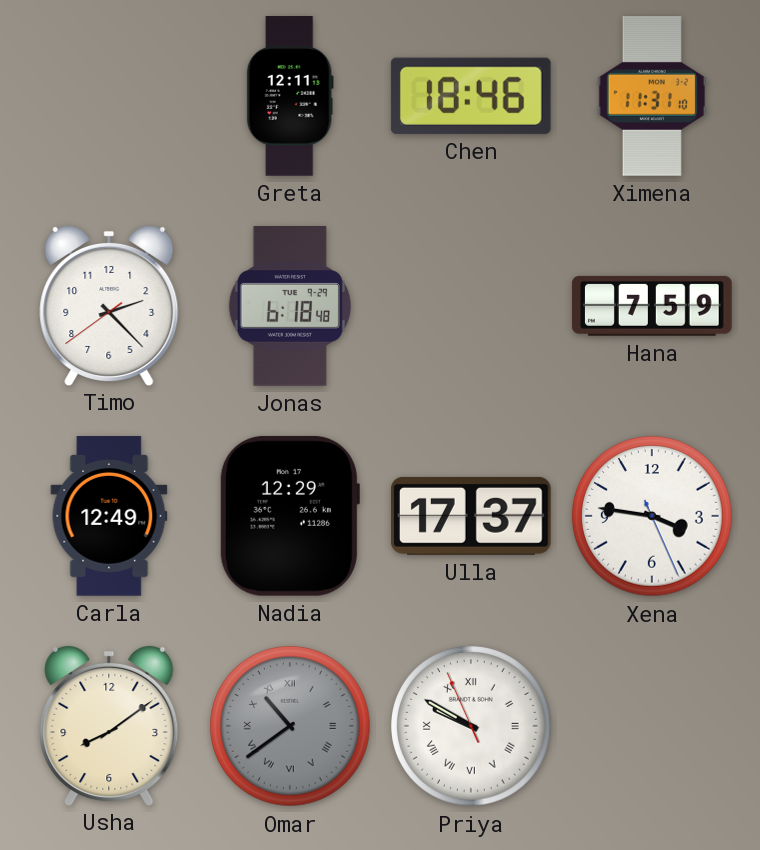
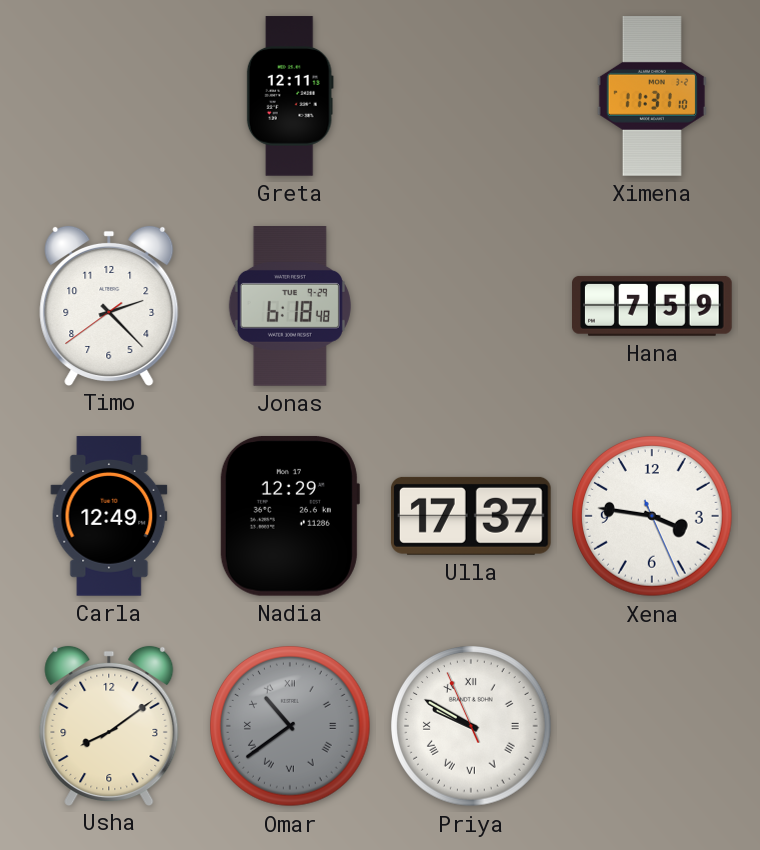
Chen: 18:46 -> none
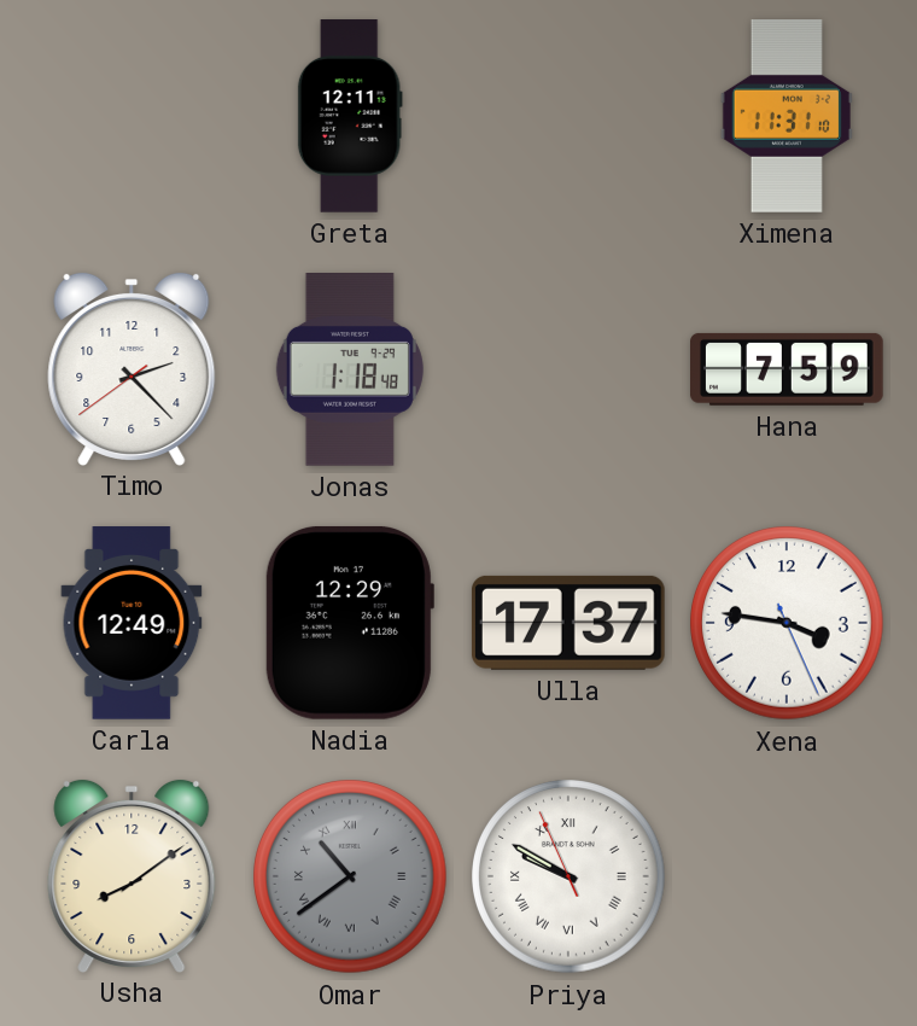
Jonas: 6:18 -> 1:18
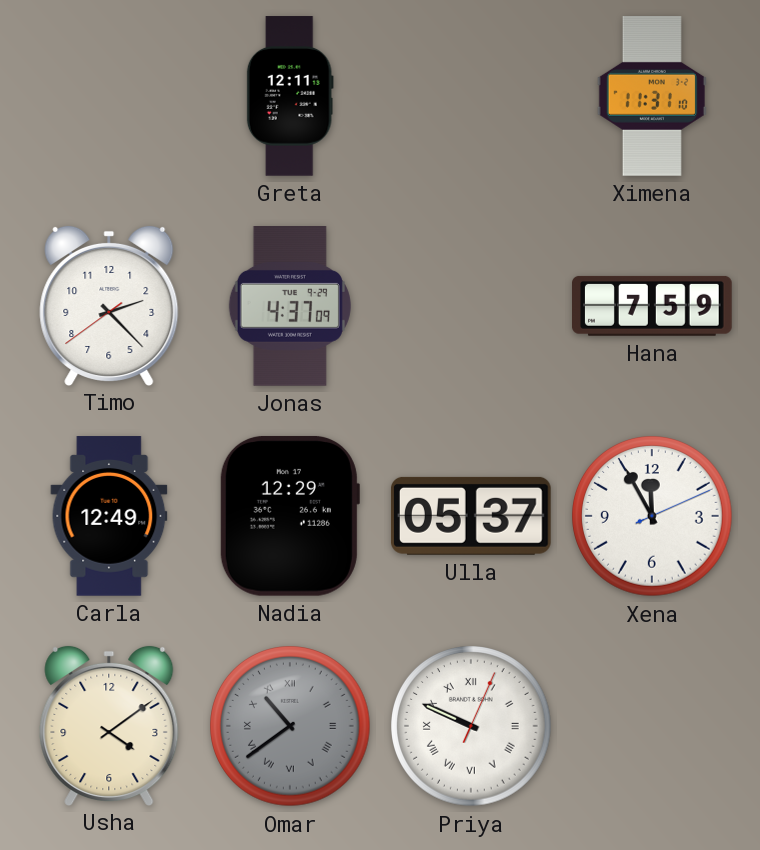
Jonas: 1:18 -> 4:37
Ulla: 17:37 -> 05:37
Xena: 3:46 -> 11:55
Usha: 8:09 -> 4:09
Priya: 9:49:56 -> 9:49:04
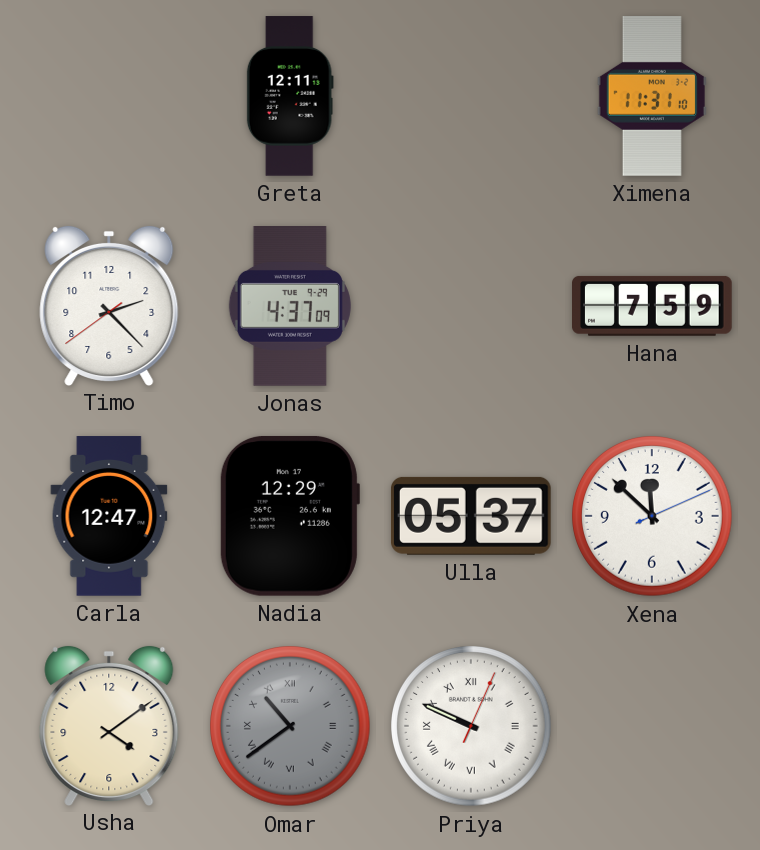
Carla: 12:49 -> 12:47
Xena: 11:55 -> 11:52
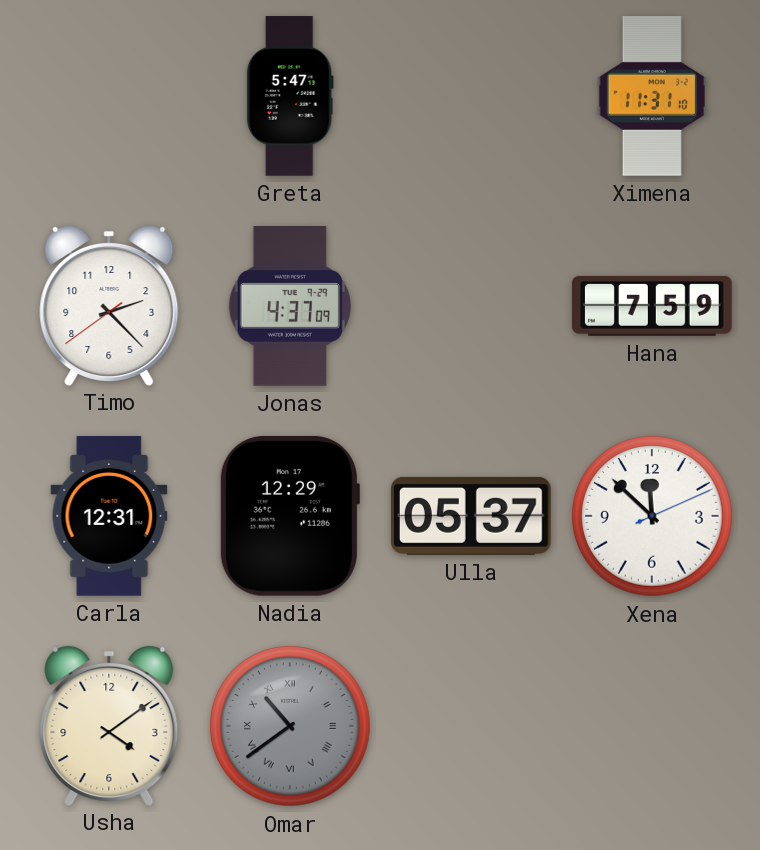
Greta: 12:11 -> 5:47
Carla: 12:47 -> 12:31
Priya: 9:49 -> none
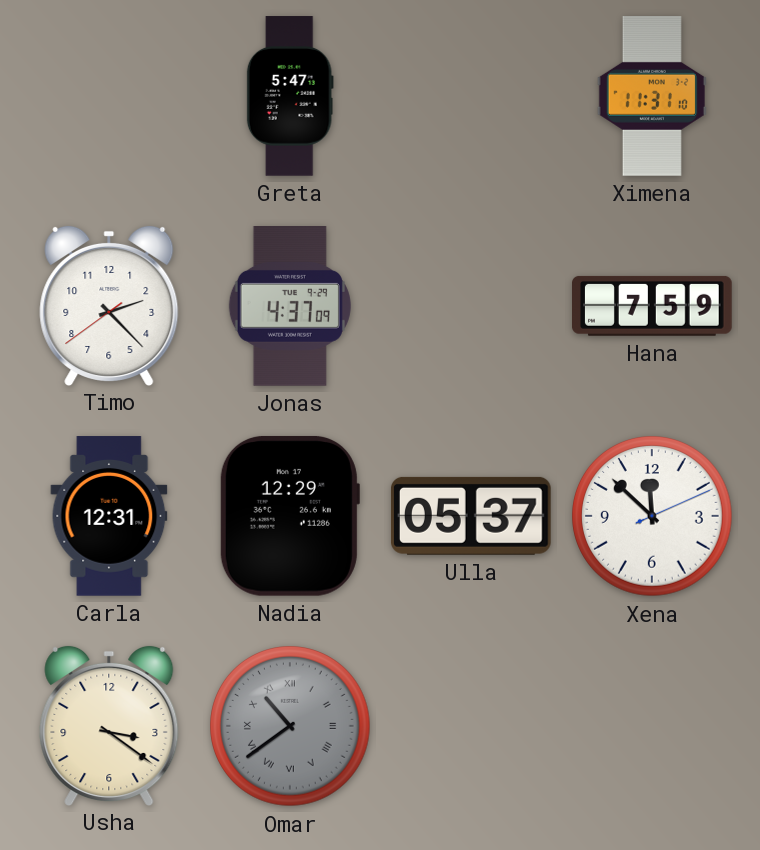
Usha: 4:09 -> 3:21
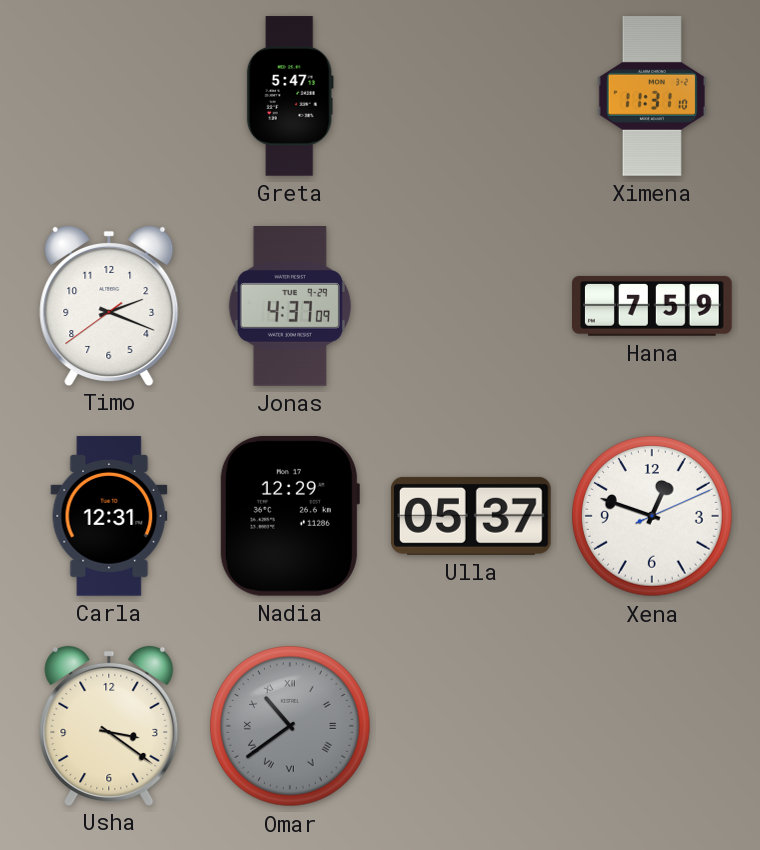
Timo: 2:22 -> 2:18
Xena: 11:52 -> 12:48
